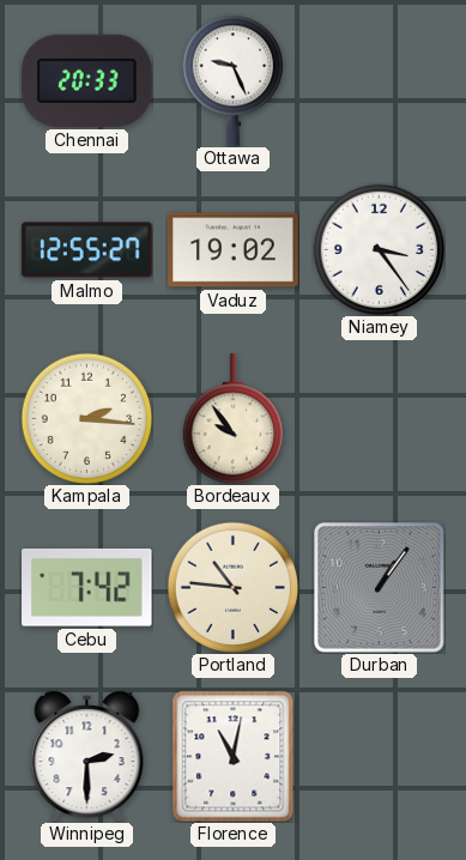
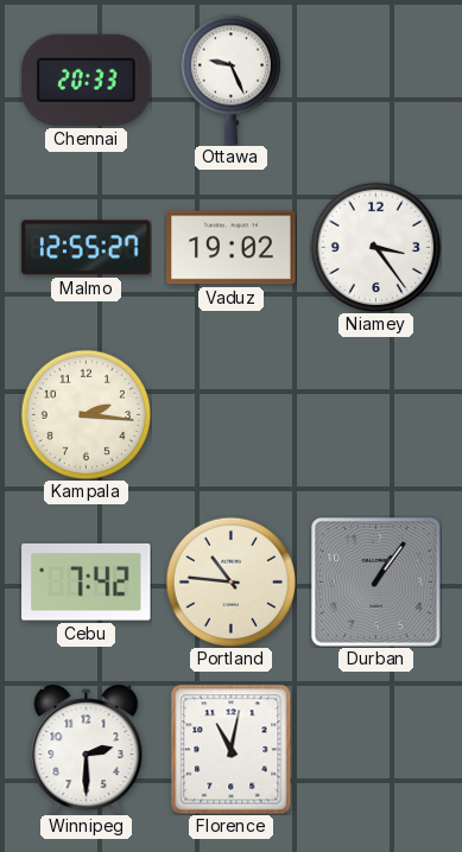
Bordeaux: 9:54 -> none
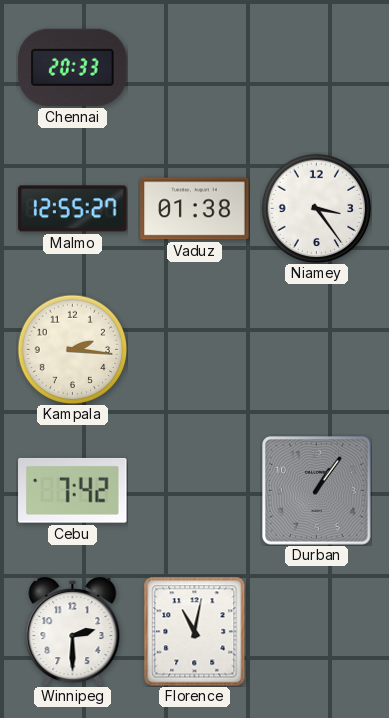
Ottawa: 9:26 -> none
Vaduz: 19:02 -> 01:38
Portland: 10:46 -> none
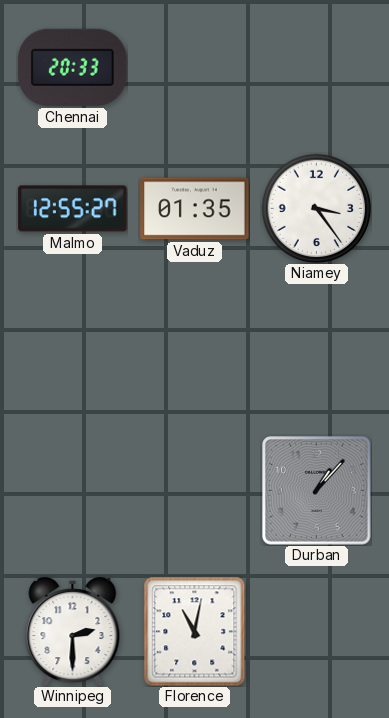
Vaduz: 01:38 -> 01:35
Kampala: 2:16 -> none
Cebu: 7:42 -> none
Durban: 1:06 -> 1:07
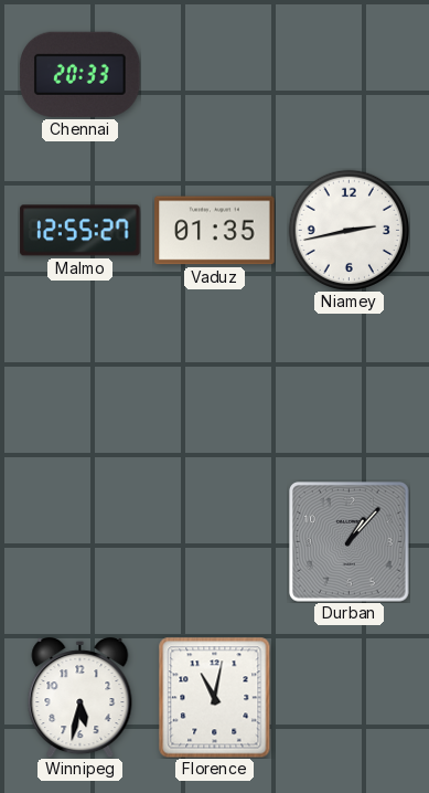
Niamey: 3:24 -> 2:43
Winnipeg: 2:30 -> 5:32
